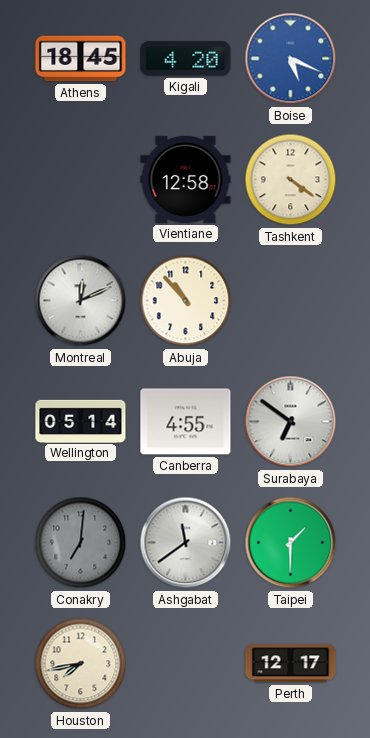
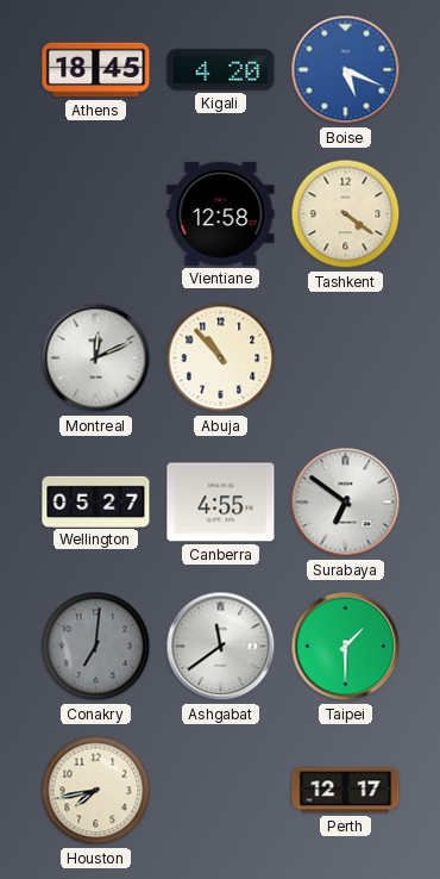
Wellington: 05:14 -> 05:27
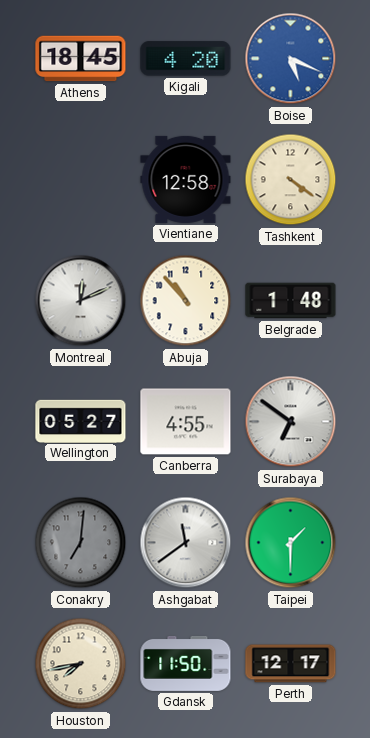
Belgrade: none -> 1:48
Gdansk: none -> 11:50
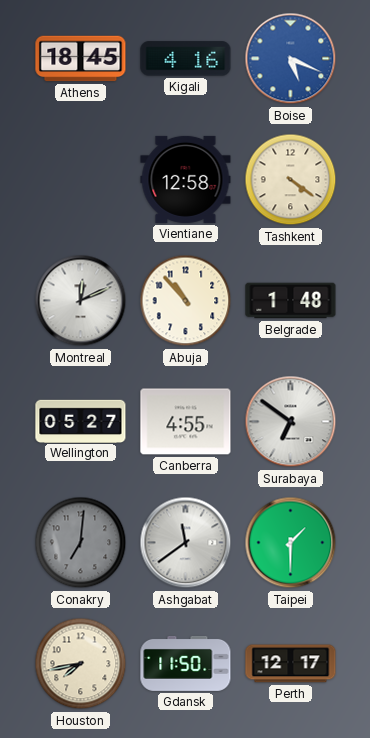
Kigali: 4:20 -> 4:16
